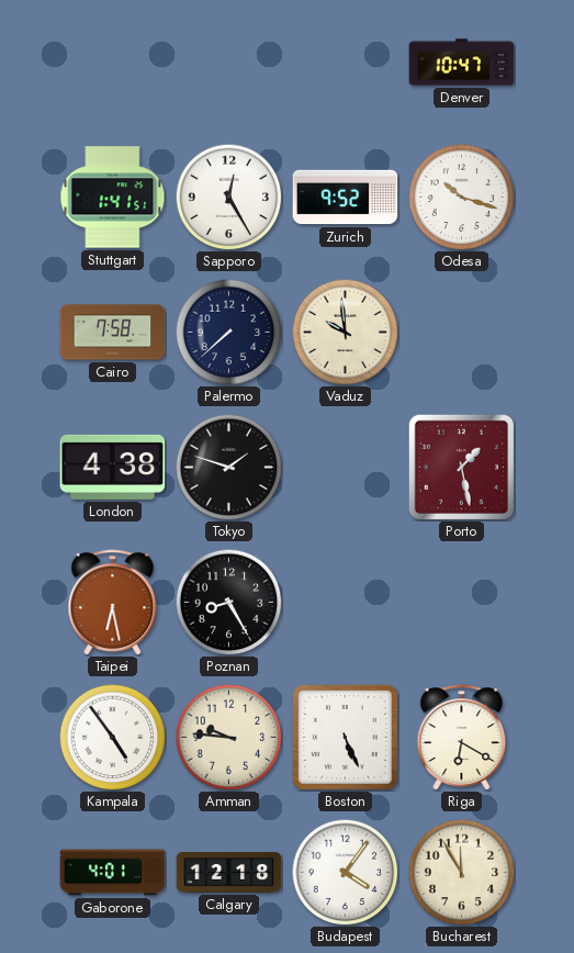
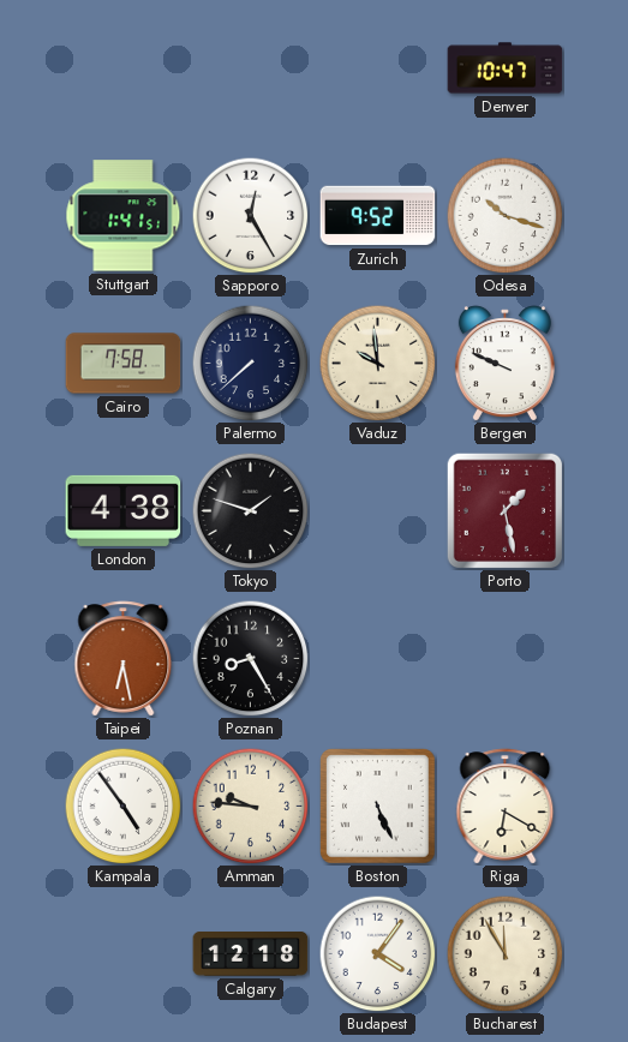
Bergen: none -> 9:49
Gaborone: 4:01 -> none
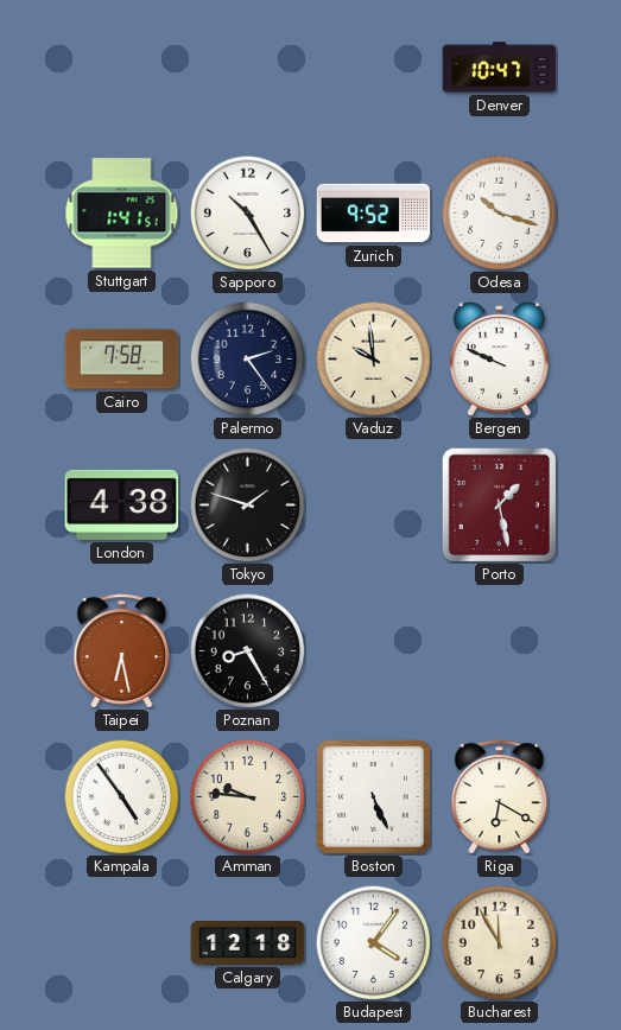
Sapporo: 12:25 -> 10:25
Palermo: 7:38 -> 2:24
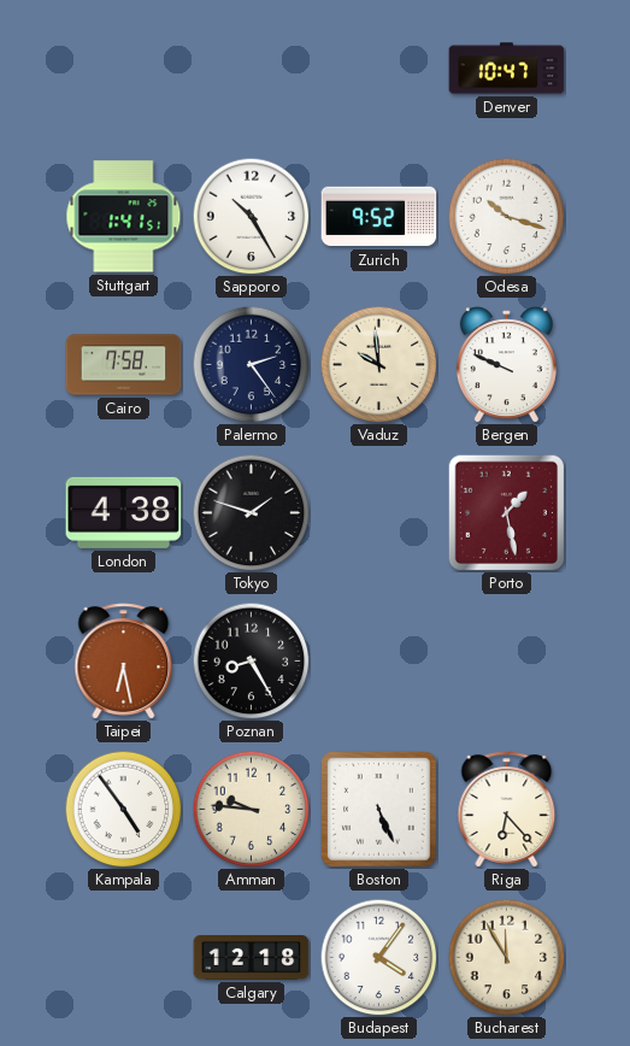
Riga: 6:20 -> 6:23
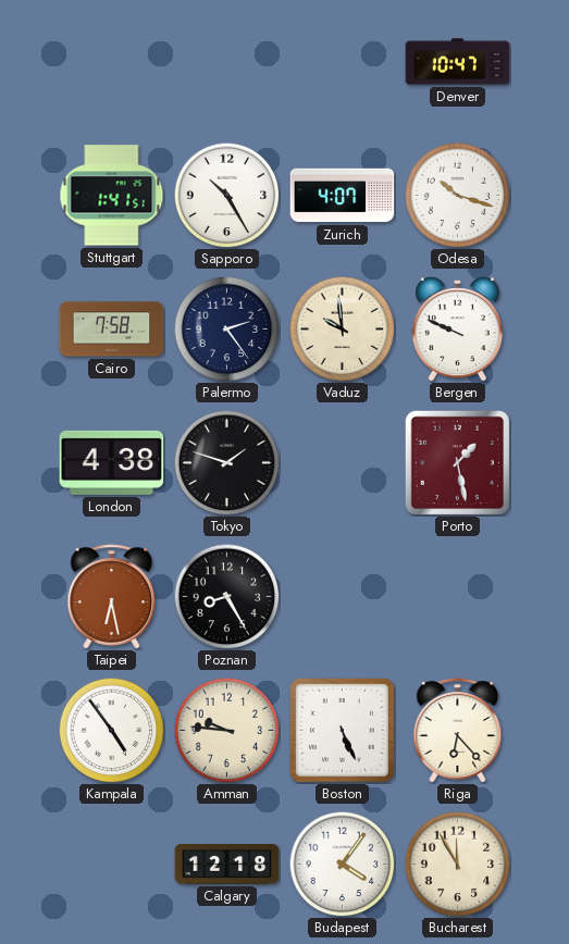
Zurich: 9:52 -> 4:07
